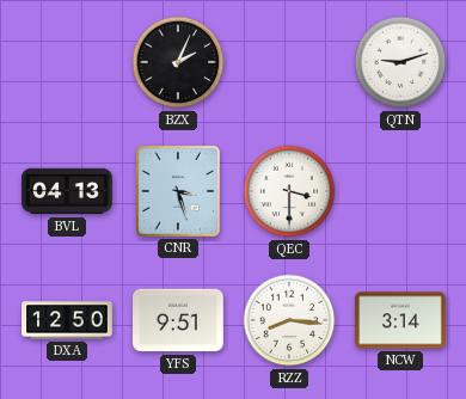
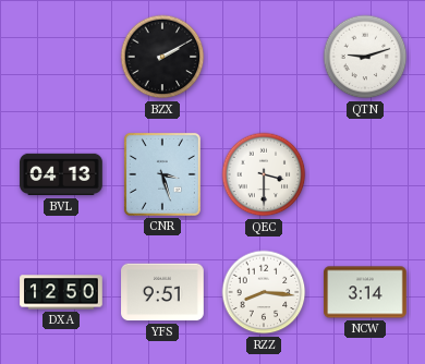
BZX: 2:04 -> 2:10
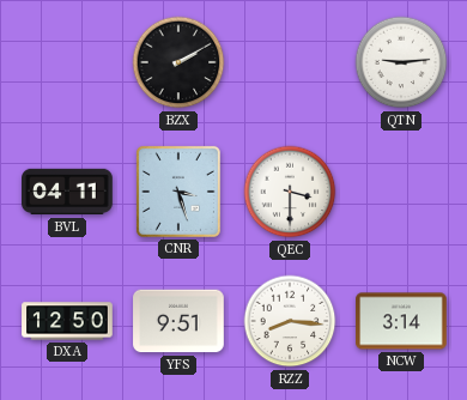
QTN: 9:12 -> 9:14
BVL: 04:13 -> 04:11
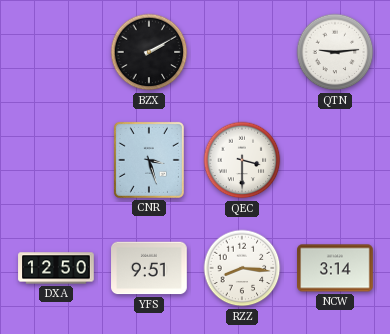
BVL: 04:11 -> none
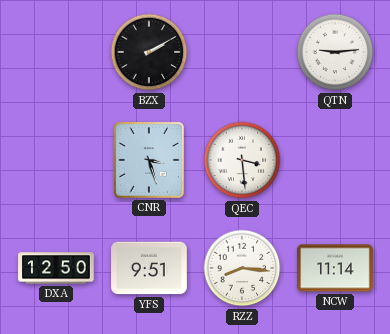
QEC: 3:30 -> 3:29
NCW: 3:14 -> 11:14
